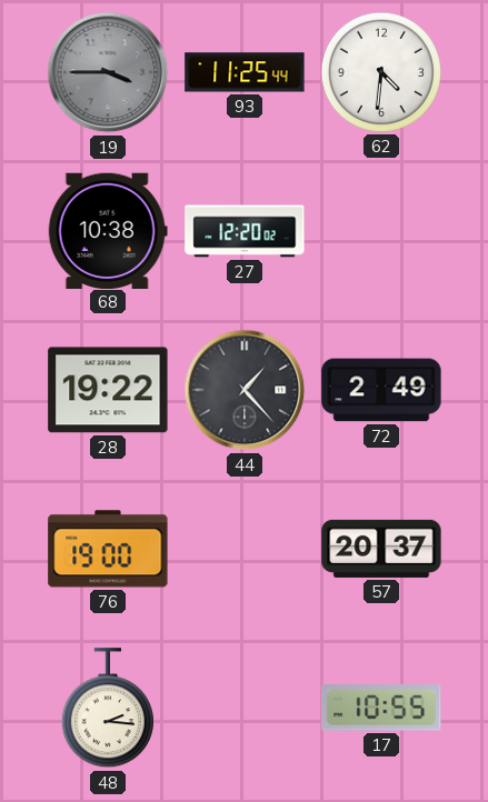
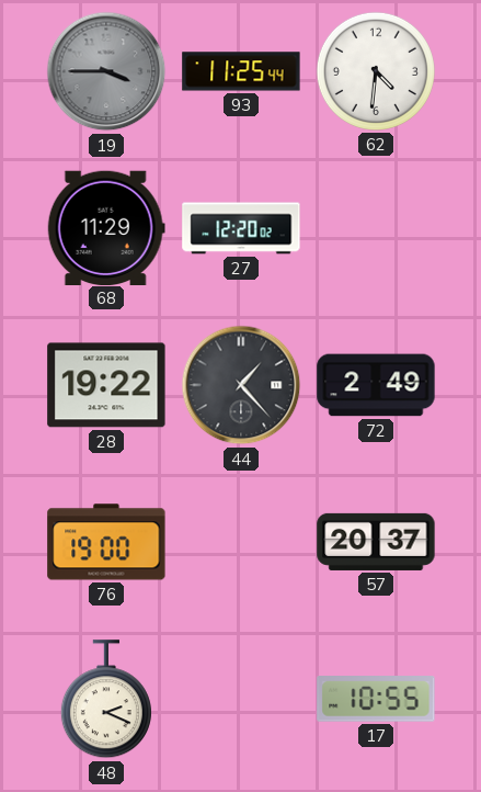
68: 10:38 -> 11:29
48: 2:16 -> 2:19
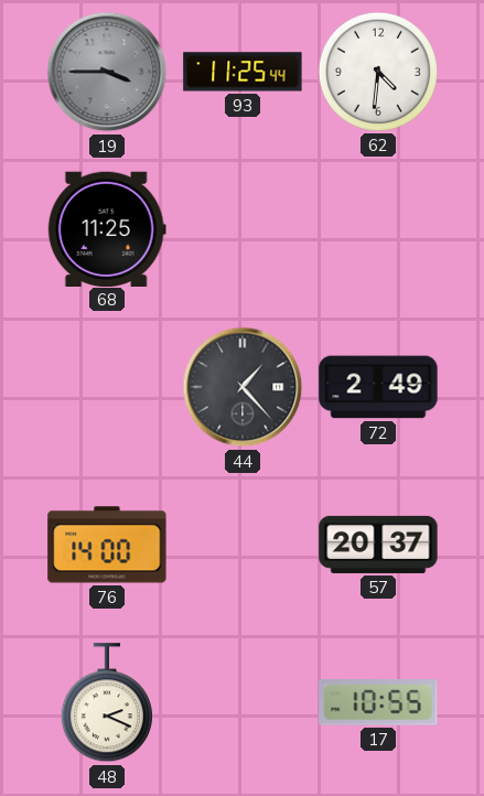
68: 11:29 -> 11:25
27: 12:20 -> none
28: 19:22 -> none
76: 19:00 -> 14:00
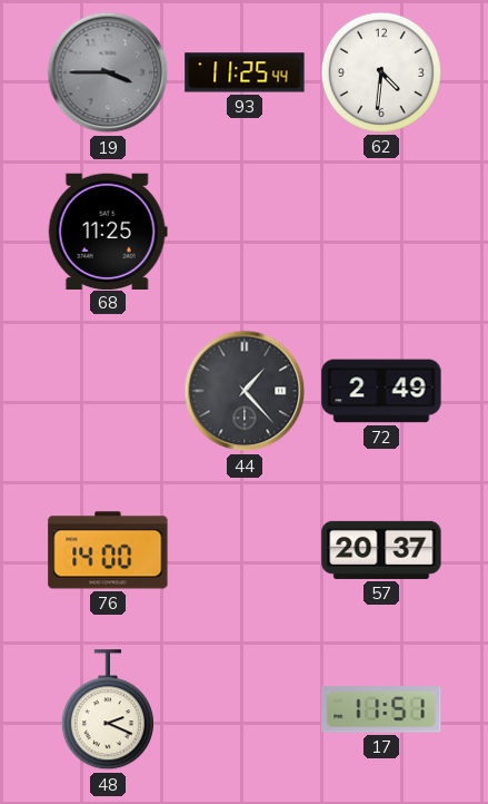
17: 10:55 -> 11:51
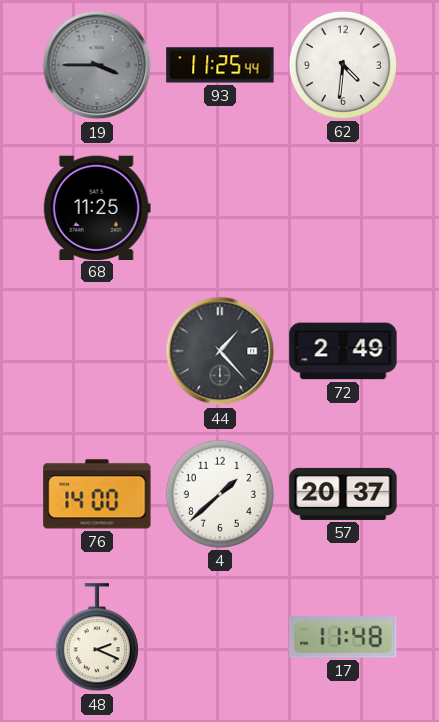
4: none -> 1:38
17: 11:51 -> 11:48
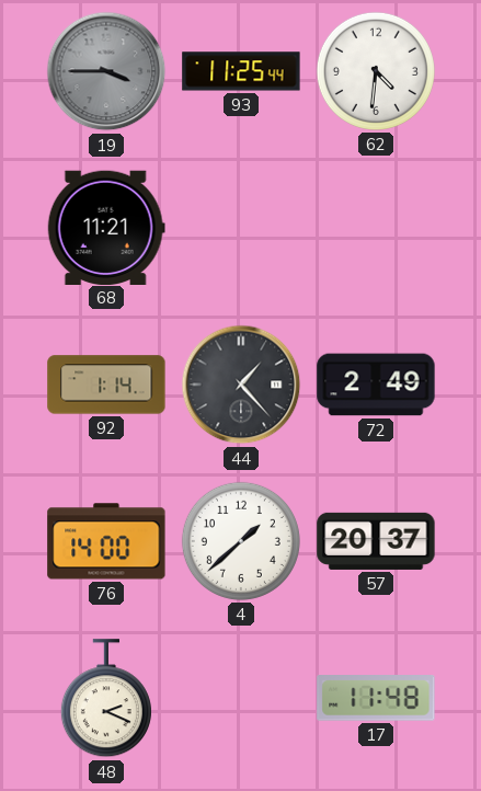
68: 11:25 -> 11:21
92: none -> 1:14
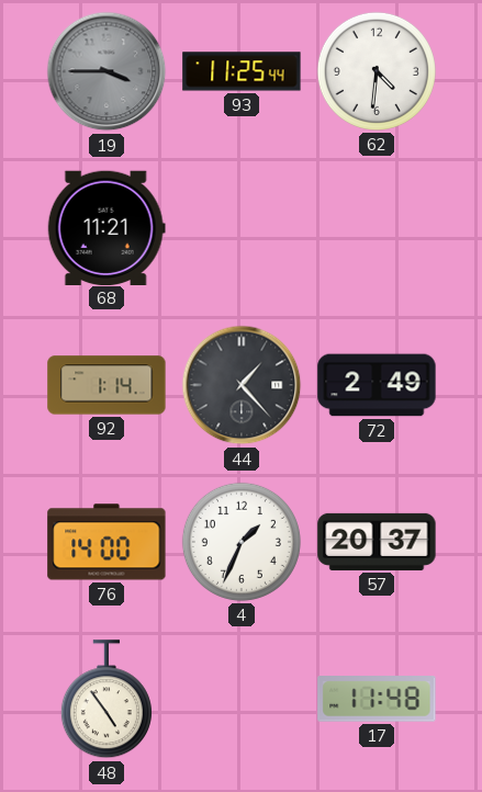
4: 1:38 -> 1:34
48: 2:19 -> 4:54
